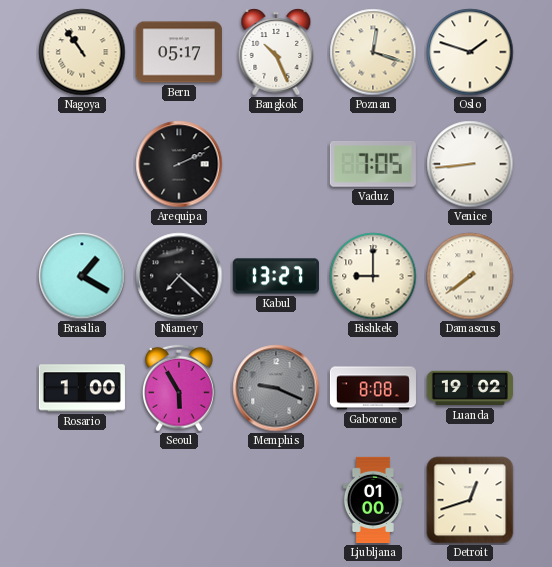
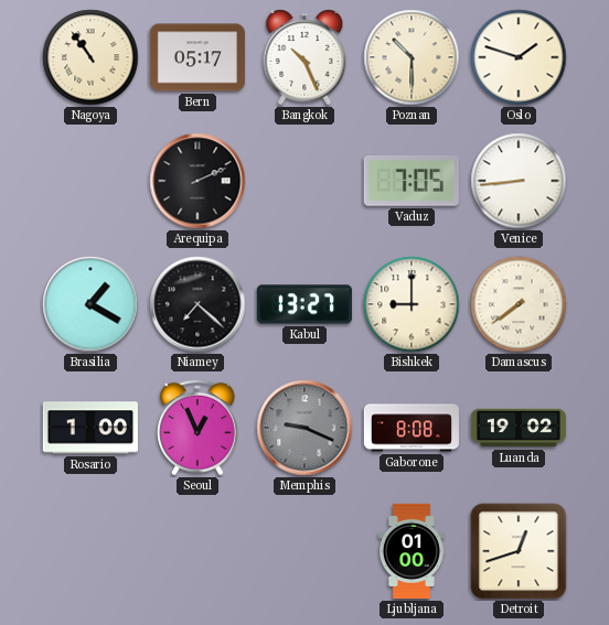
Poznan: 12:18 -> 10:30
Seoul: 5:55 -> 12:56
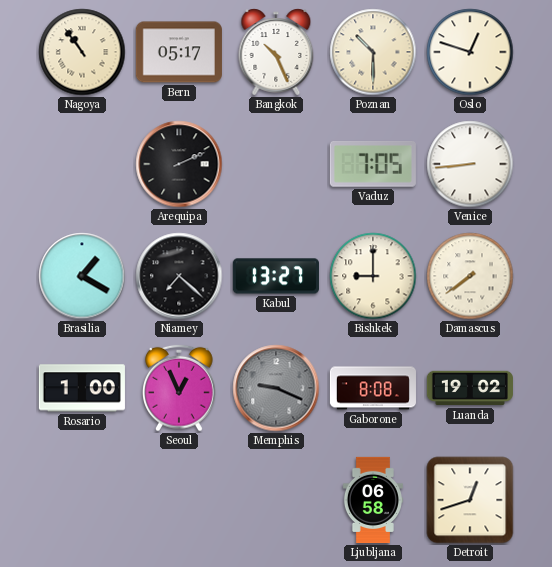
Oslo: 1:48 -> 12:48
Ljubljana: 01:00 -> 06:58
